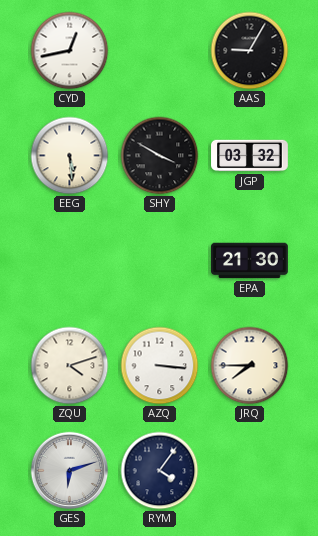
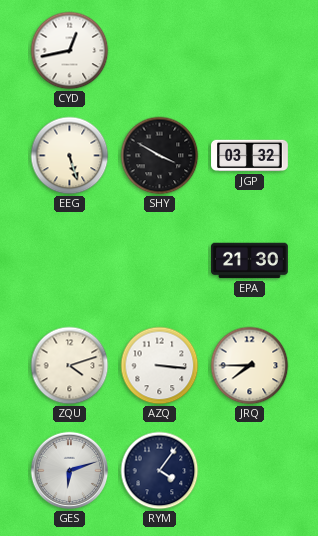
AAS: 9:05 -> none
EEG: 5:29 -> 5:27
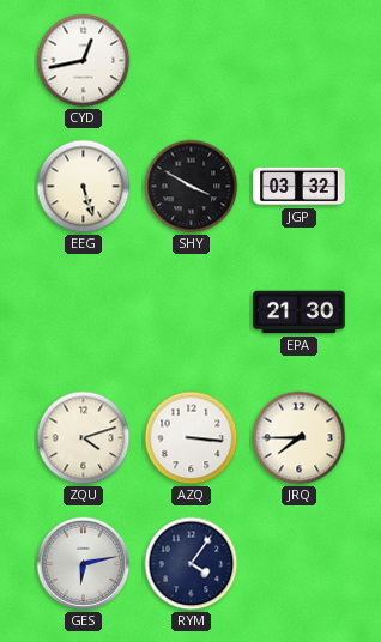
GES: 6:12 -> 6:13
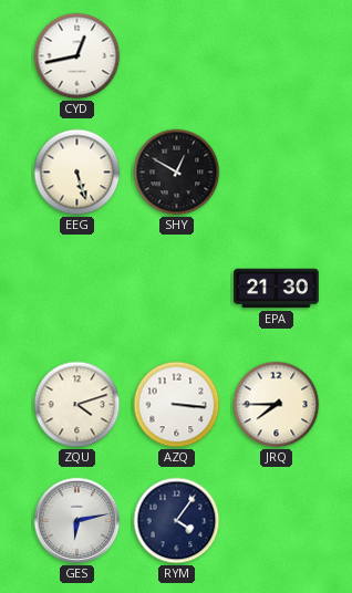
SHY: 3:50 -> 12:50
JGP: 03:32 -> none
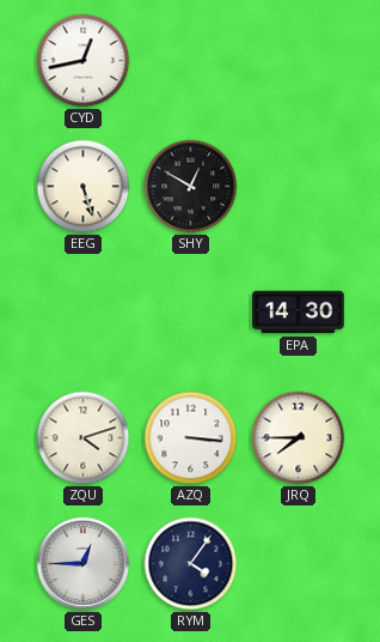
EPA: 21:30 -> 14:30
GES: 6:13 -> 12:45
